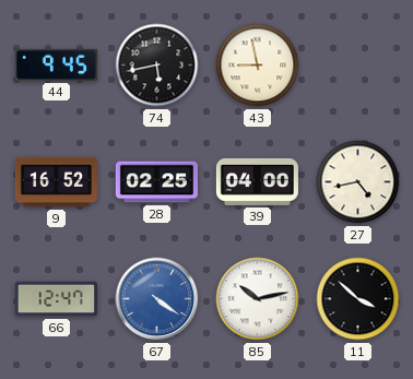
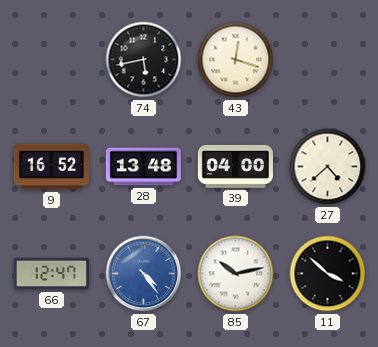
44: 9:45 -> none
43: 8:58 -> 12:18
28: 02:25 -> 13:48
27: 4:43 -> 4:38
67: 4:21 -> 4:24
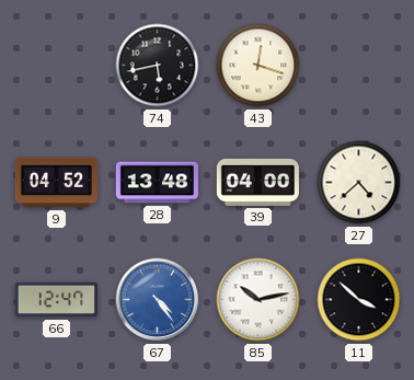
9: 16:52 -> 04:52
